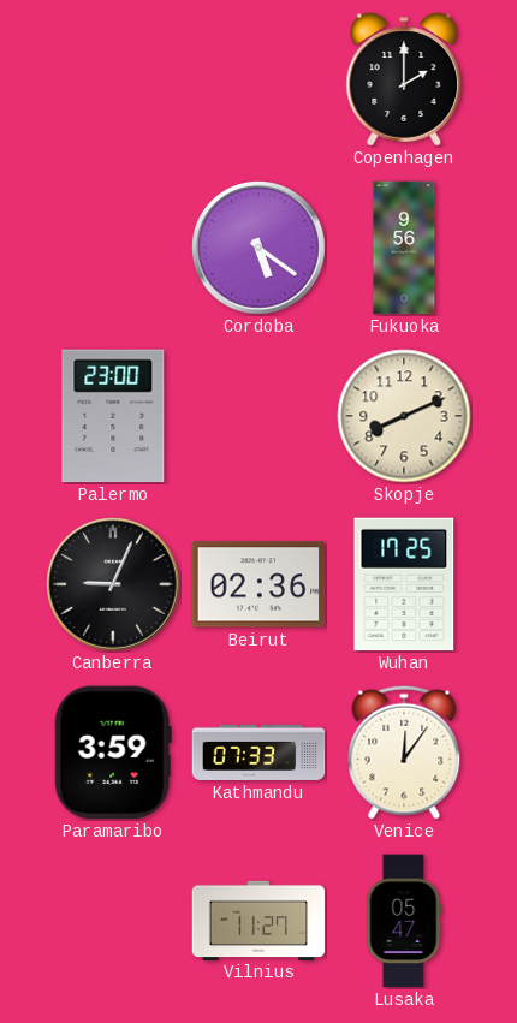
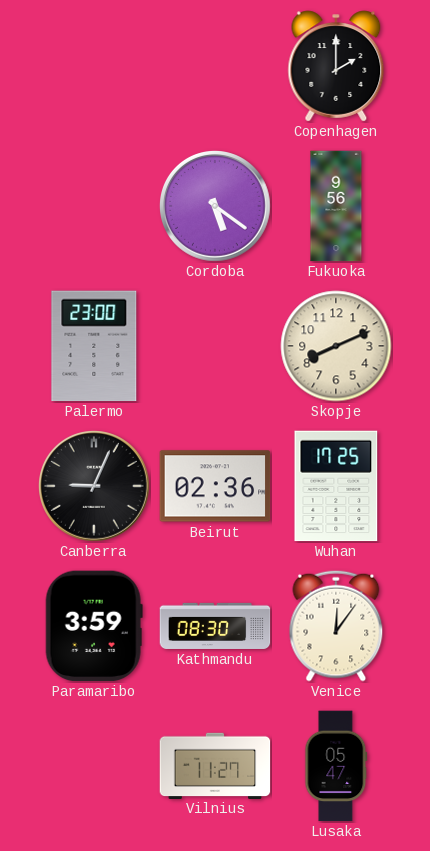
Kathmandu: 07:33 -> 08:30
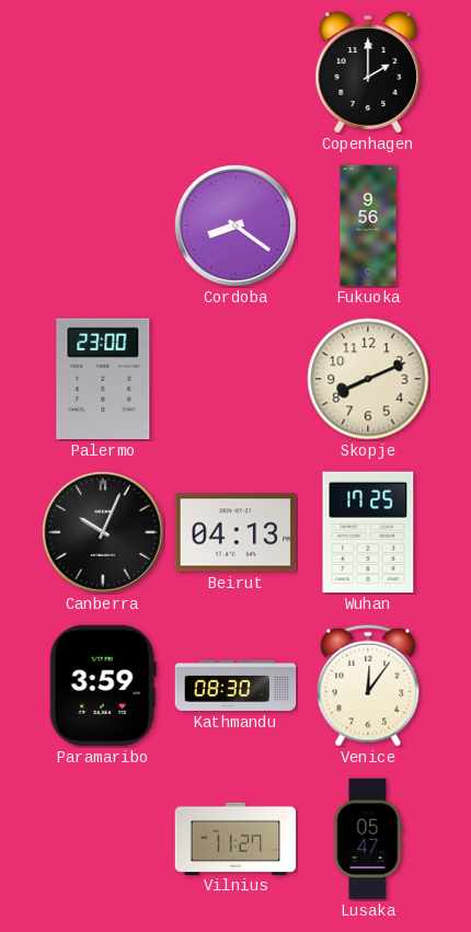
Cordoba: 5:21 -> 8:21
Canberra: 9:04 -> 10:04
Beirut: 02:36 -> 04:13
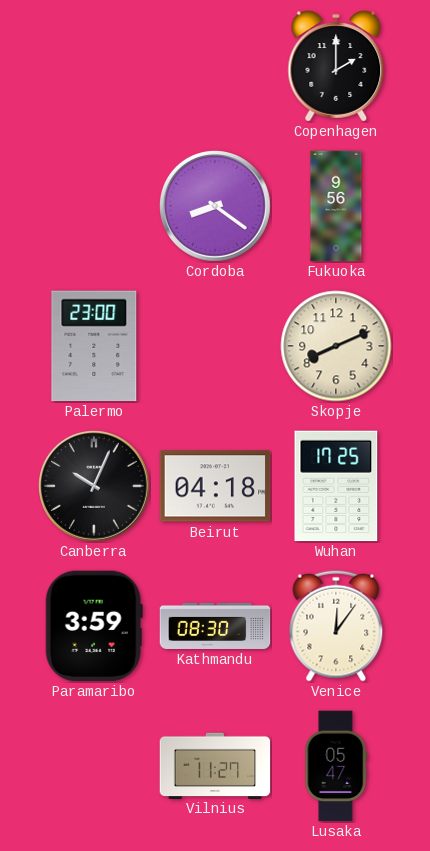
Beirut: 04:13 -> 04:18
